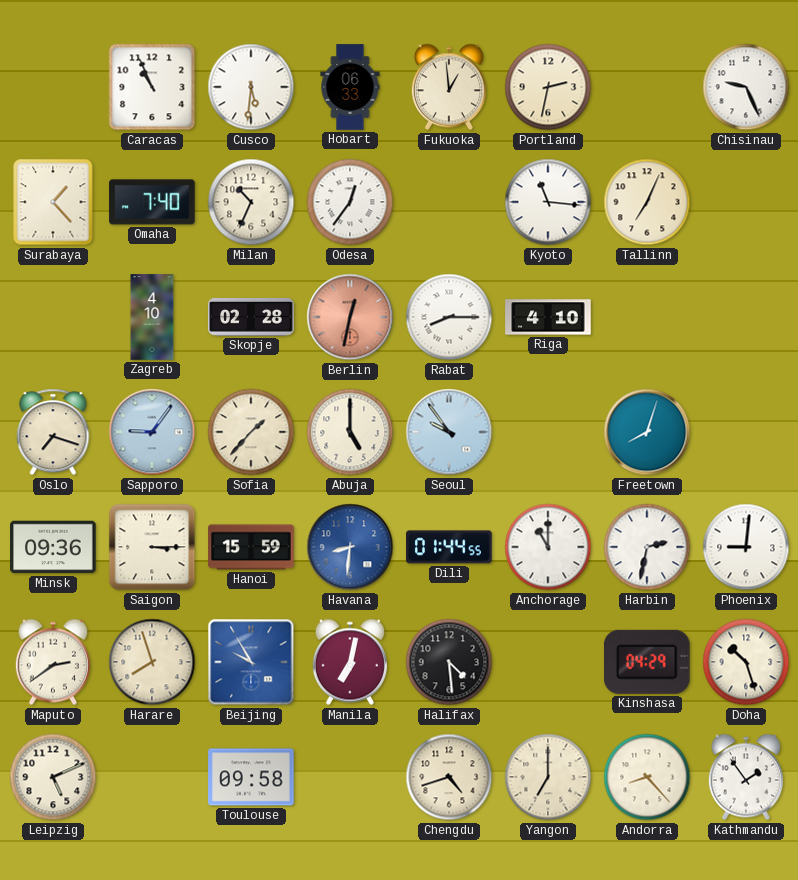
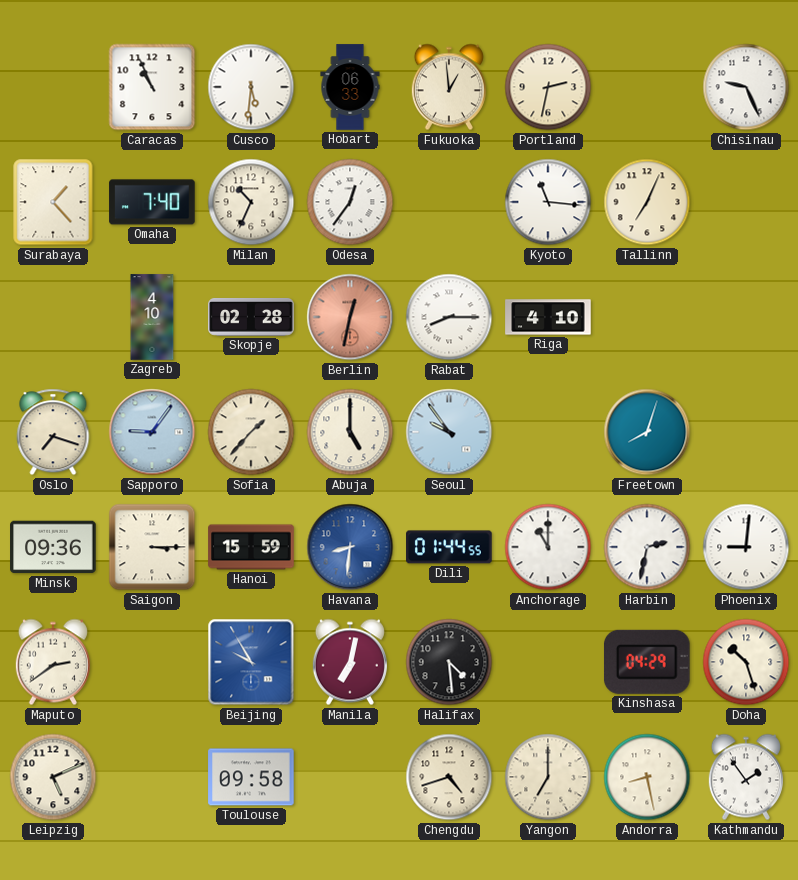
Harare: 7:57 -> none
Andorra: 8:23 -> 8:28
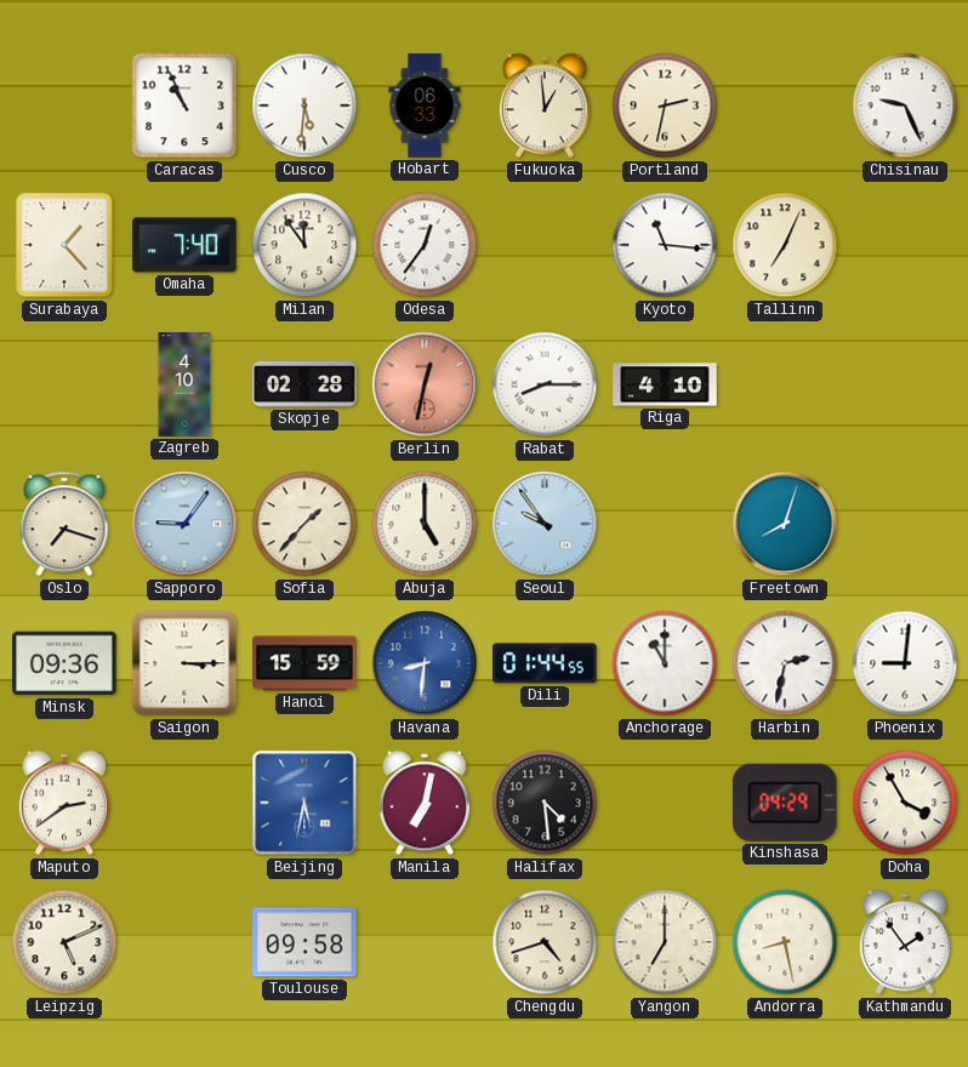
Milan: 10:34 -> 11:54
Beijing: 9:55 -> 5:32
Doha: 10:27 -> 3:55
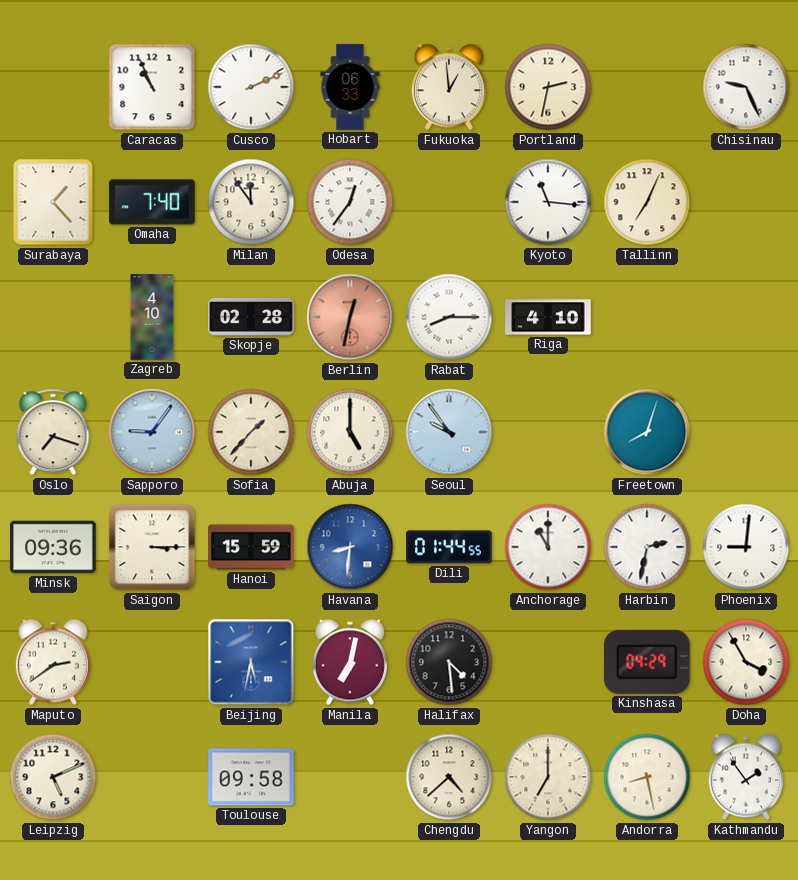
Cusco: 5:31 -> 2:11
Chengdu: 4:42 -> 4:38
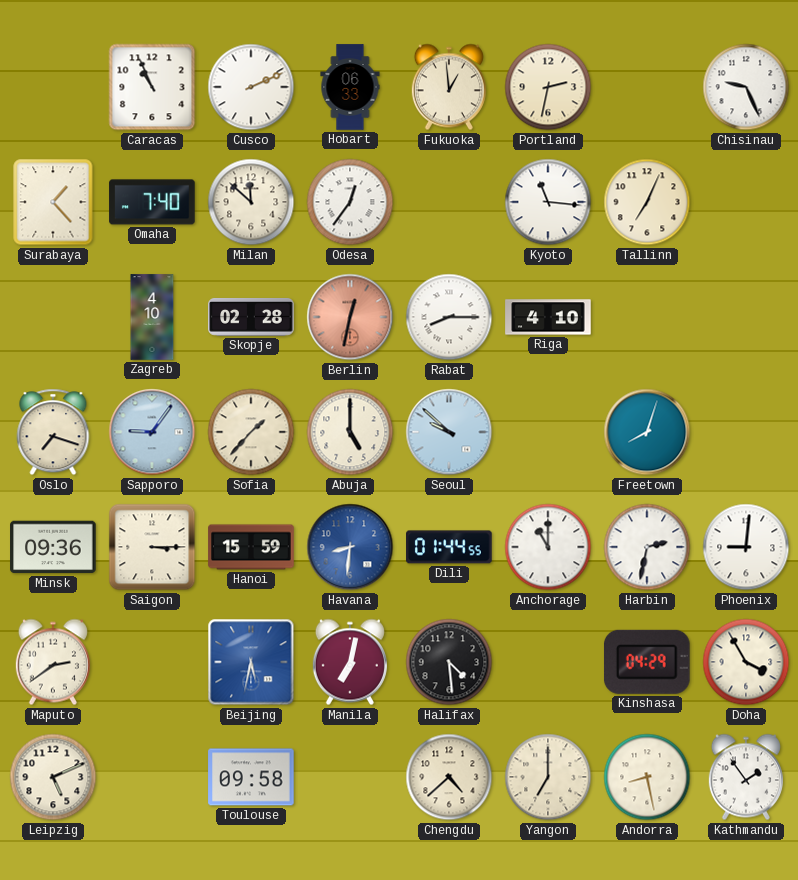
Milan: 11:54 -> 11:52
Seoul: 9:54 -> 9:52
